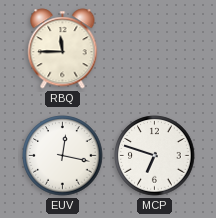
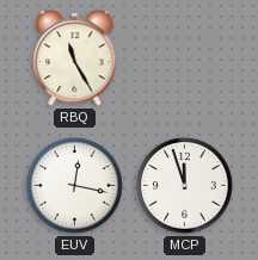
RBQ: 11:45 -> 11:25
MCP: 6:48 -> 11:57
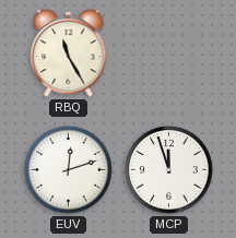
EUV: 12:17 -> 12:12
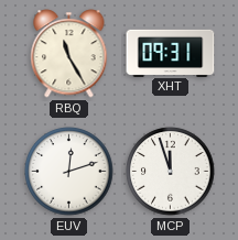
XHT: none -> 09:31
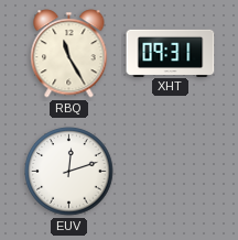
MCP: 11:57 -> none
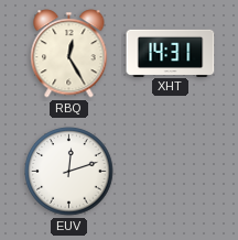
RBQ: 11:25 -> 12:25
XHT: 09:31 -> 14:31
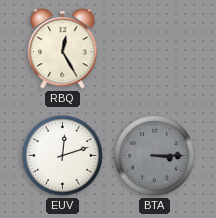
XHT: 14:31 -> none
BTA: none -> 3:15
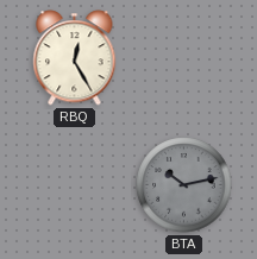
EUV: 12:12 -> none
BTA: 3:15 -> 10:13
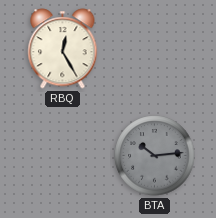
BTA: 10:13 -> 10:14
